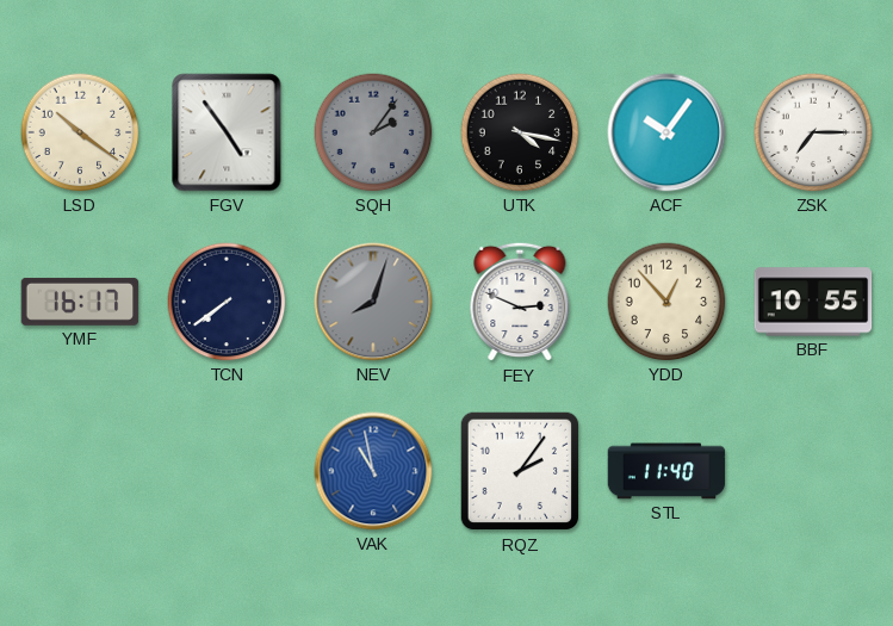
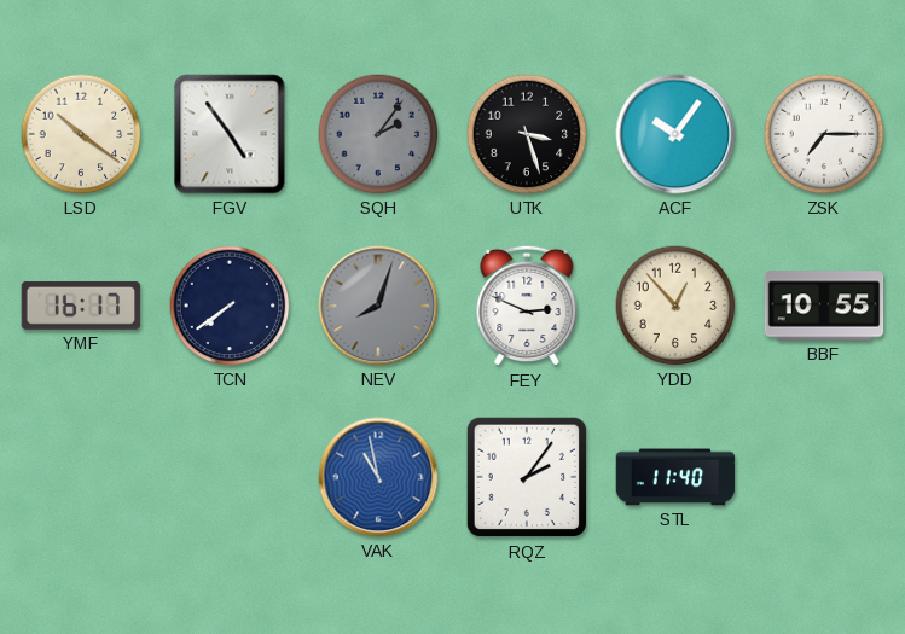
UTK: 4:17 -> 3:27
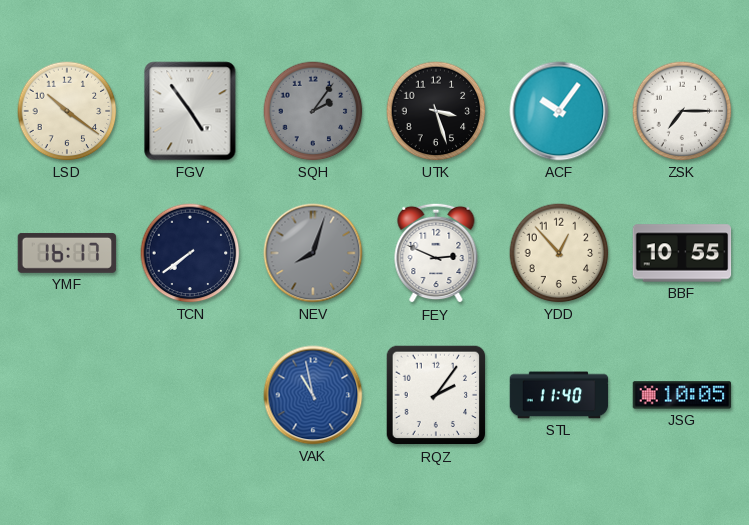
JSG: none -> 10:05
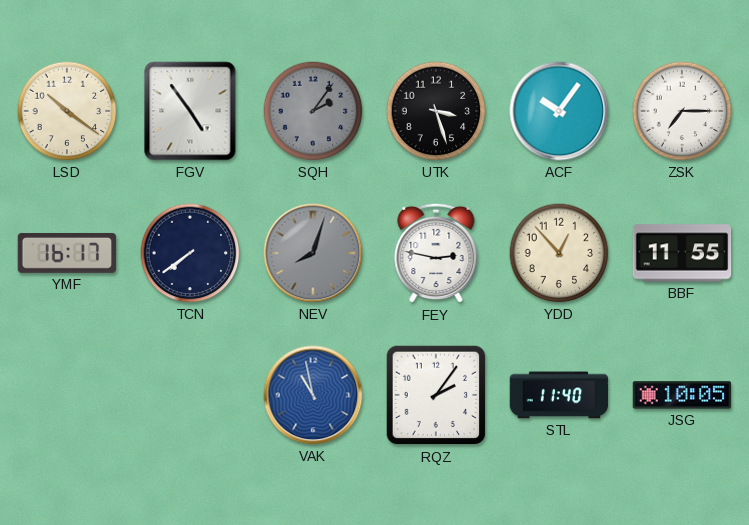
FEY: 2:49 -> 2:47
BBF: 10:55 -> 11:55
